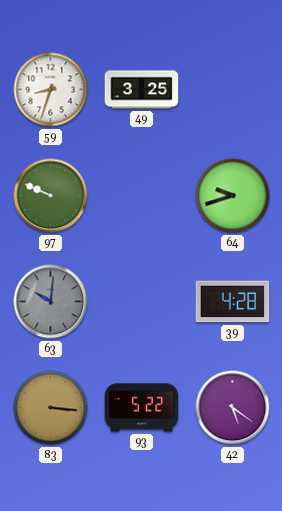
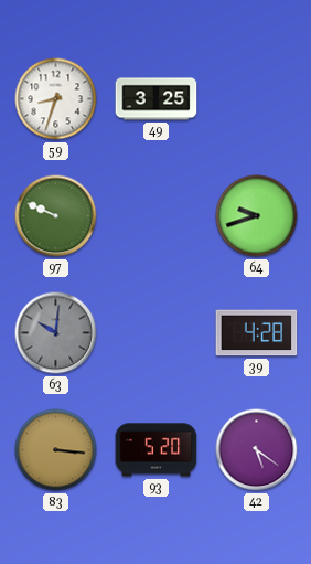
93: 5:22 -> 5:20
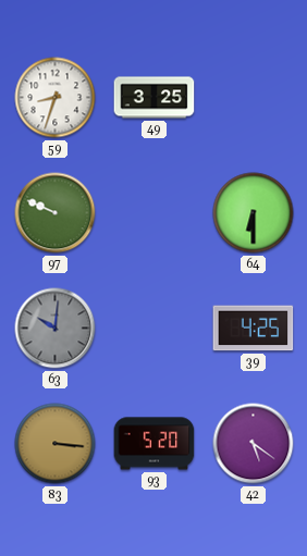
64: 9:42 -> 6:30
39: 4:28 -> 4:25
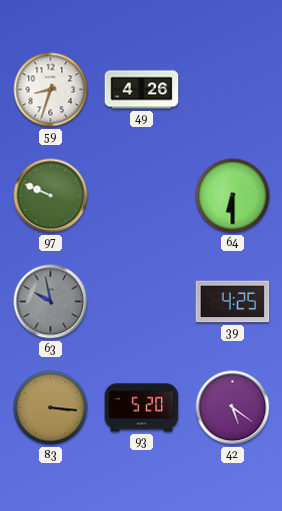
49: 3:25 -> 4:26
63: 10:01 -> 9:58
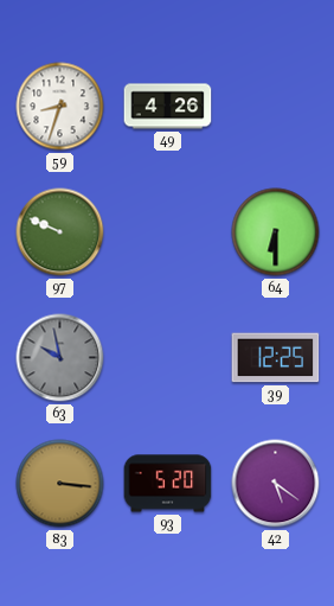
39: 4:25 -> 12:25
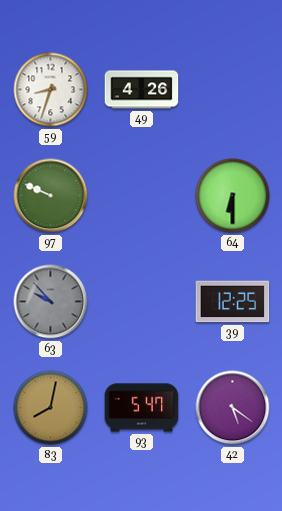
63: 9:58 -> 9:53
83: 3:16 -> 8:02
93: 5:20 -> 5:47
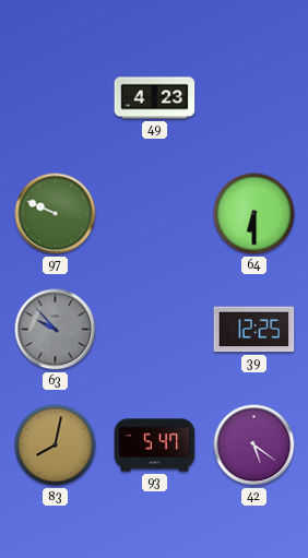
59: 8:33 -> none
49: 4:26 -> 4:23
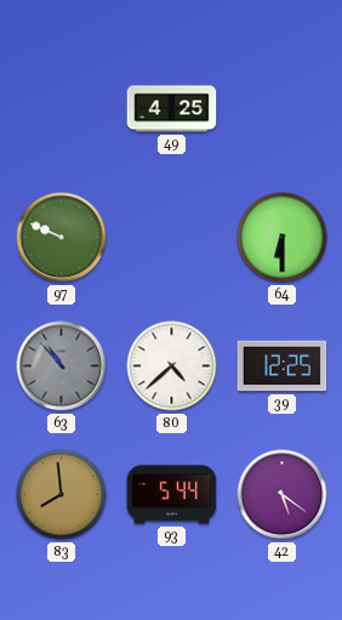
49: 4:23 -> 4:25
63: 9:53 -> 10:53
80: none -> 4:38
83: 8:02 -> 7:59
93: 5:47 -> 5:44
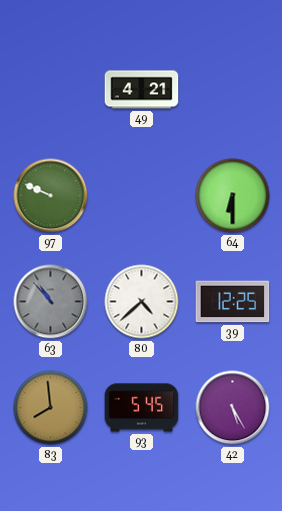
49: 4:25 -> 4:21
93: 5:44 -> 5:45
42: 5:21 -> 5:25
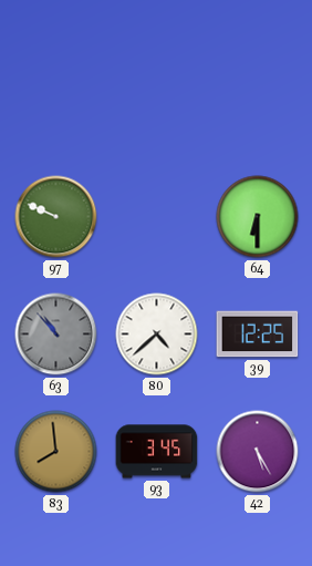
49: 4:21 -> none
93: 5:45 -> 3:45
